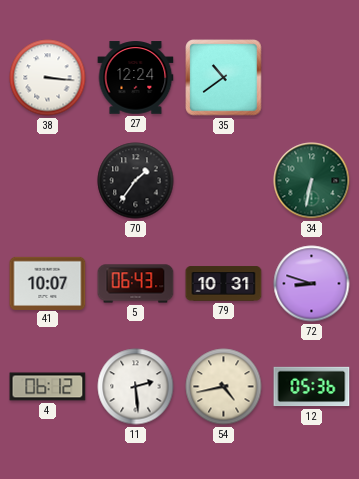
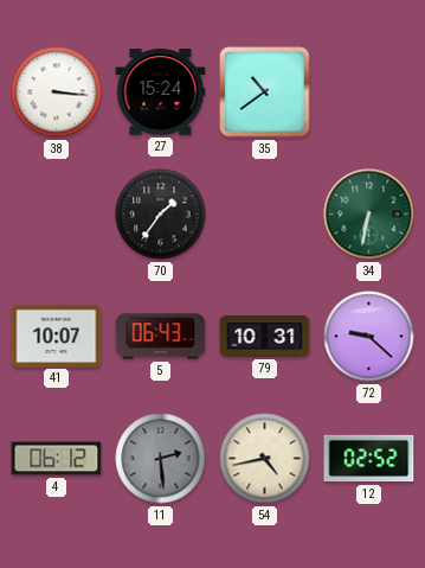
27: 12:24 -> 15:24
72: 8:48 -> 9:22
11 dial: white -> grey
12: 05:36 -> 02:52
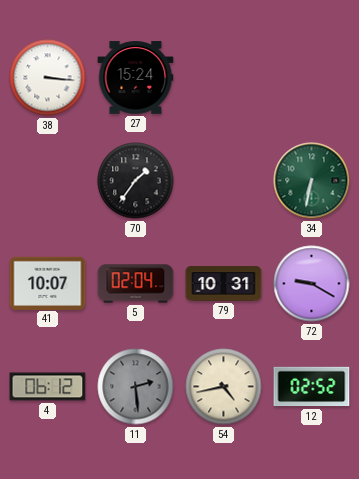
35: 10:39 -> none
5: 06:43 -> 02:04
72: 9:22 -> 9:20
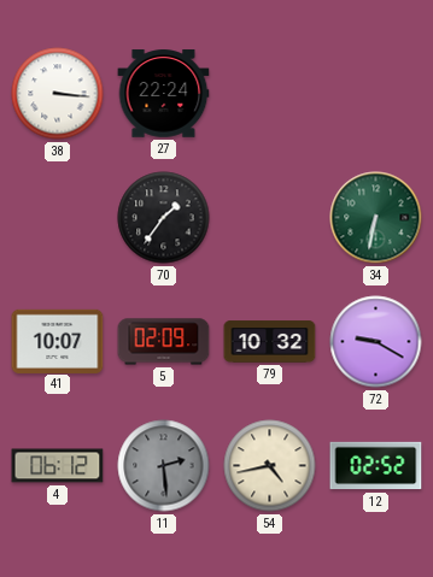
27: 15:24 -> 22:24
5: 02:04 -> 02:09
79: 10:31 -> 10:32
